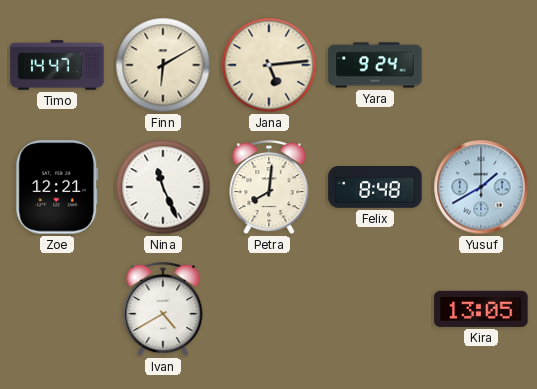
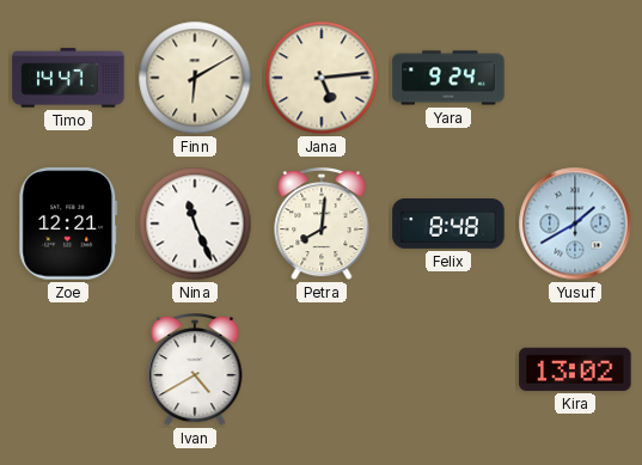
Kira: 13:05 -> 13:02
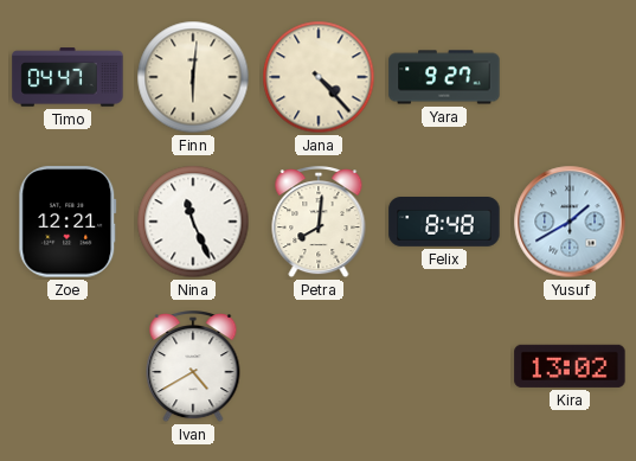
Timo: 14:47 -> 04:47
Finn: 6:10 -> 6:01
Jana: 5:14 -> 4:23
Yara: 9:24 -> 9:27
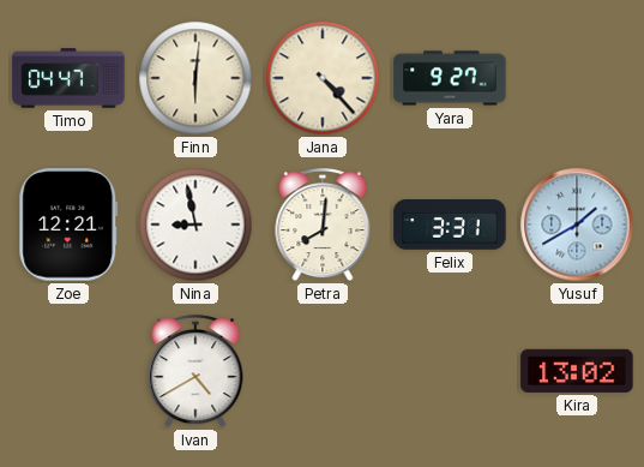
Nina: 11:26 -> 8:58
Felix: 8:48 -> 3:31
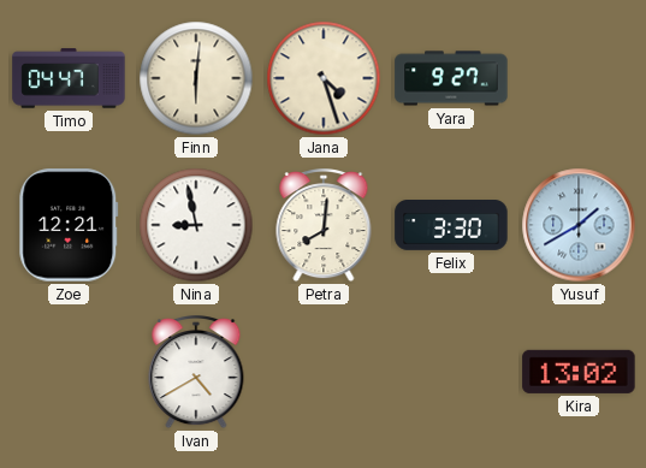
Jana: 4:23 -> 4:27
Felix: 3:31 -> 3:30
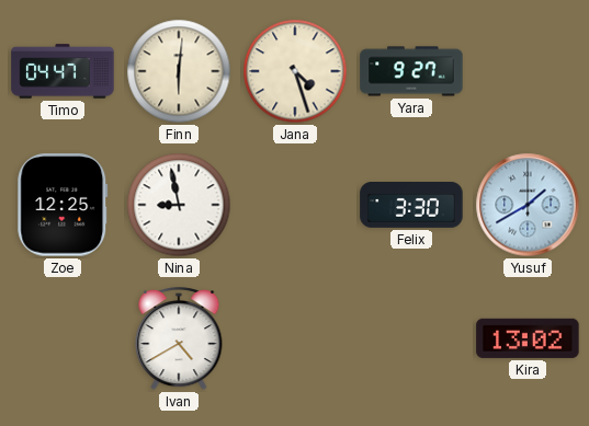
Zoe: 12:21 -> 12:25
Petra: 8:01 -> none
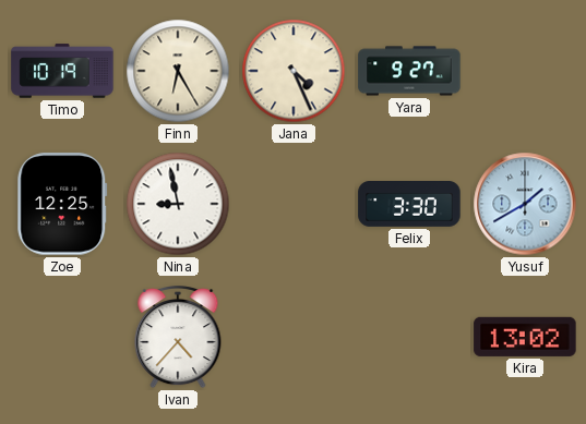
Timo: 04:47 -> 10:19
Finn: 6:01 -> 6:25
Jana: 4:27 -> 4:26
Ivan: 4:40 -> 4:37
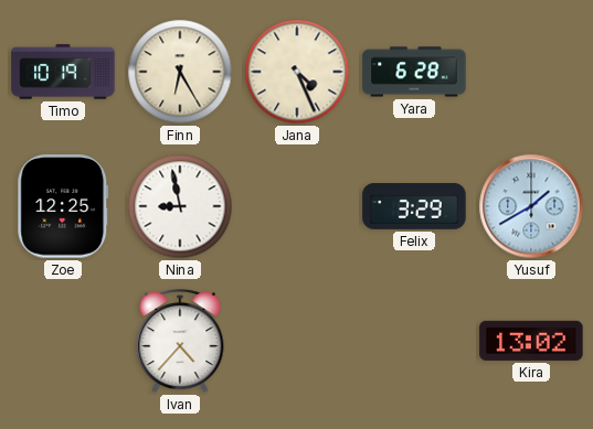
Yara: 9:27 -> 6:28
Felix: 3:30 -> 3:29
